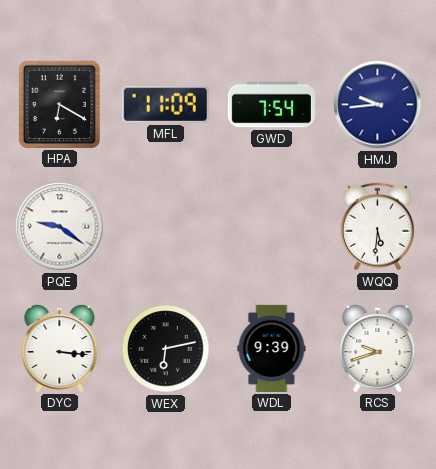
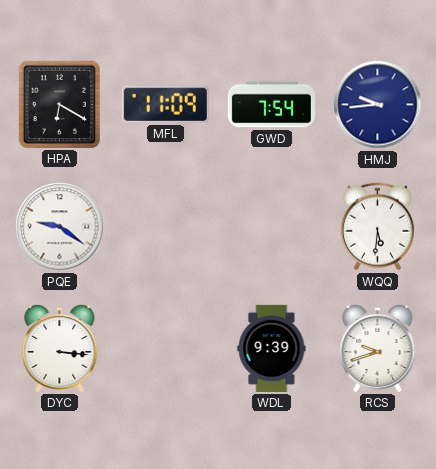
WEX: 6:13 -> none
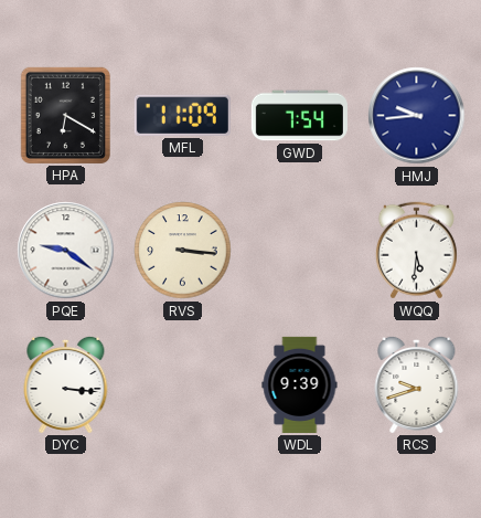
RVS: none -> 3:16
